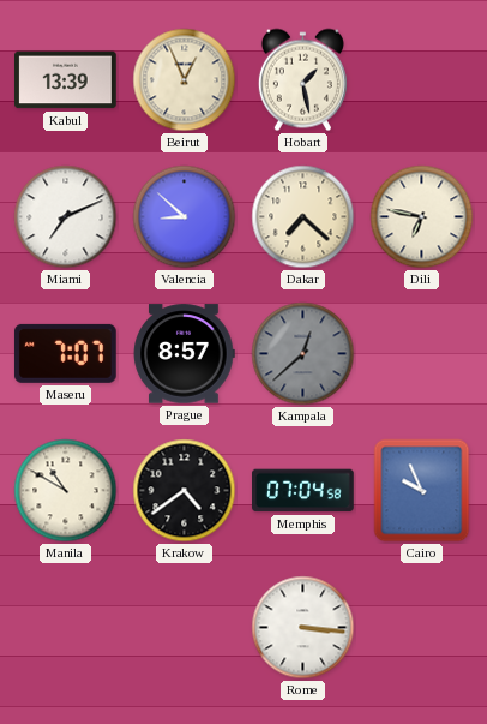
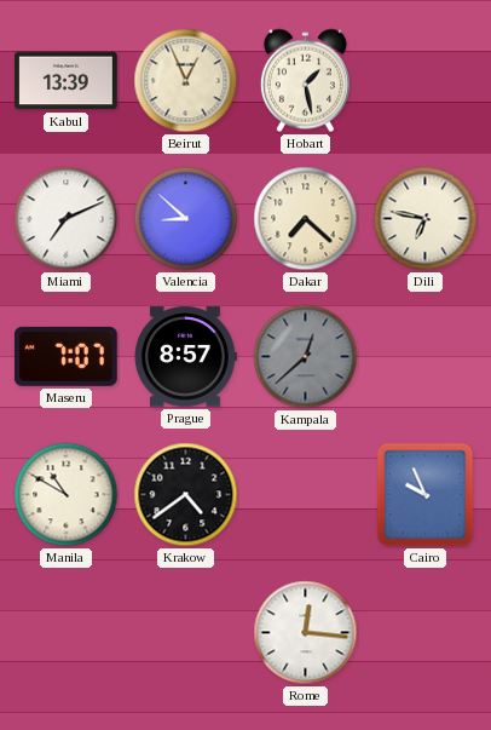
Memphis: 07:04 -> none
Rome: 3:16 -> 12:16
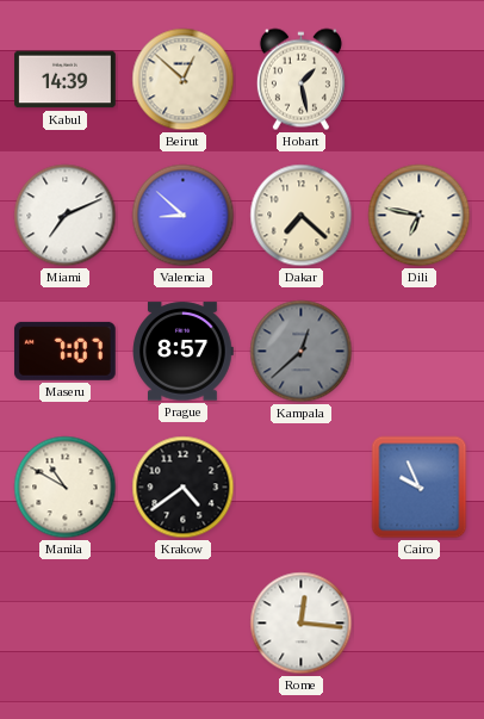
Kabul: 13:39 -> 14:39
Beirut: 12:56 -> 12:52
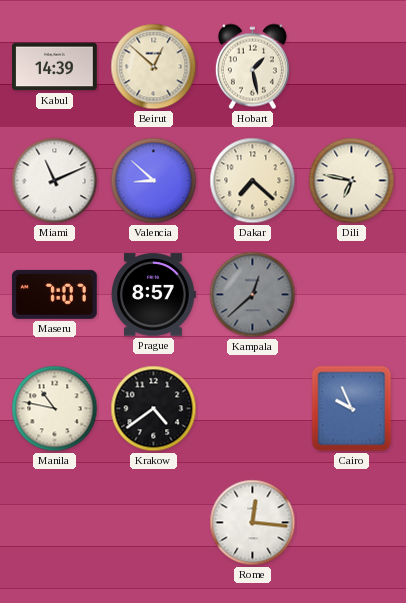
Miami: 7:11 -> 11:11
Manila: 10:50 -> 10:47
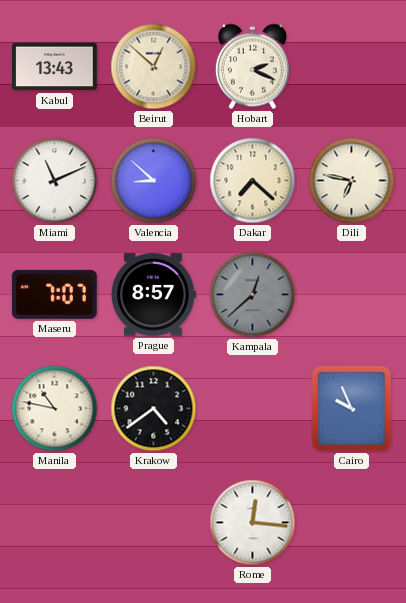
Kabul: 14:39 -> 13:43
Hobart: 1:28 -> 2:19
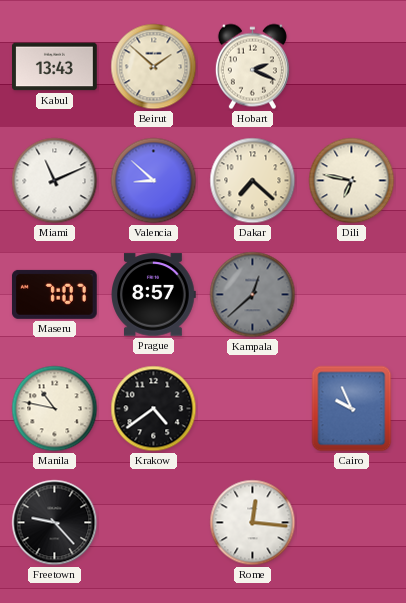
Beirut: 12:52 -> 1:52
Freetown: none -> 9:23
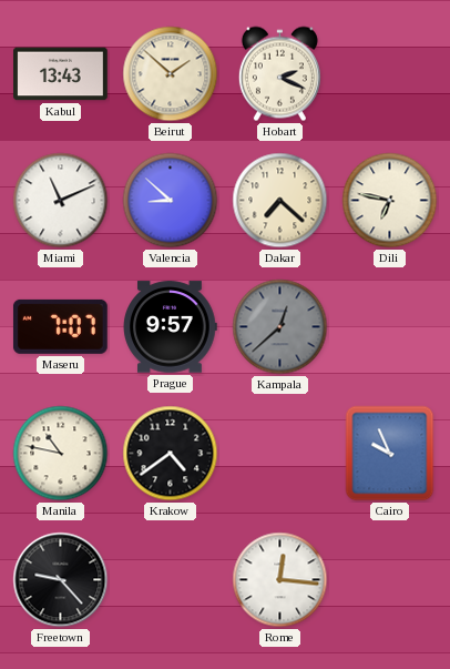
Prague: 8:57 -> 9:57
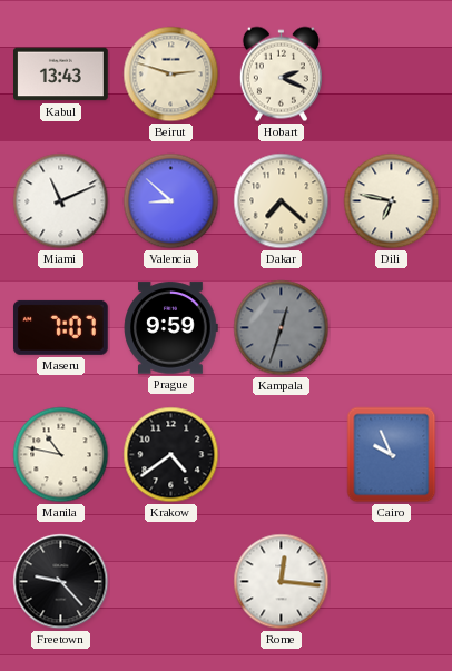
Beirut: 1:52 -> 2:48
Prague: 9:57 -> 9:59
Kampala: 12:38 -> 12:33
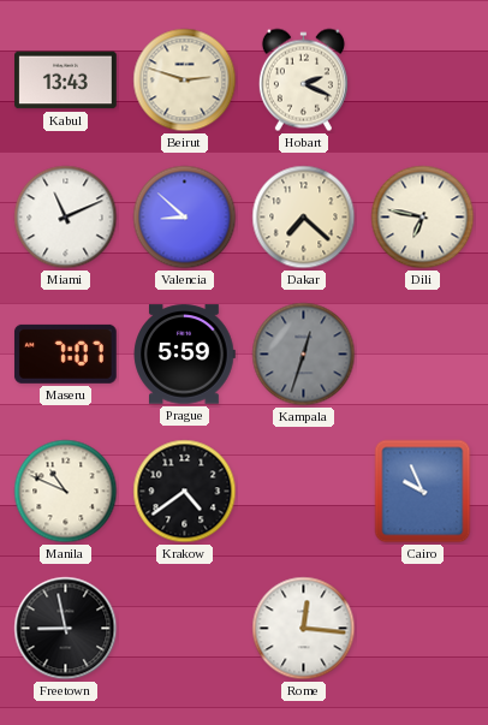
Prague: 9:59 -> 5:59
Manila: 10:47 -> 10:49
Freetown: 9:23 -> 8:58
